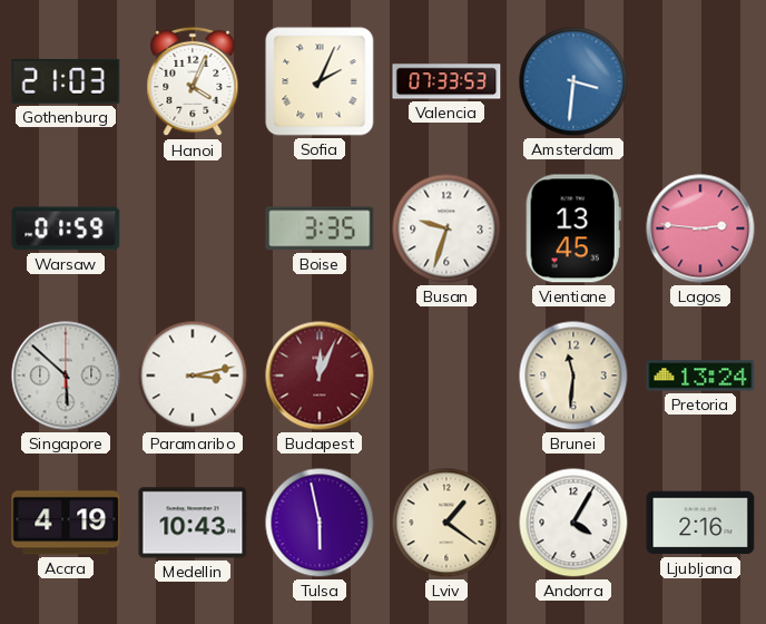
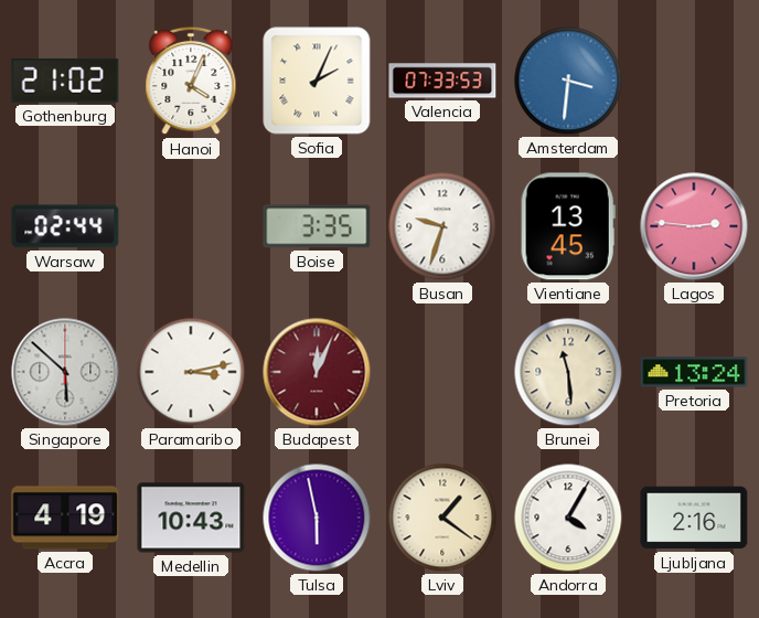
Gothenburg: 21:03 -> 21:02
Warsaw: 01:59 -> 02:44
Brunei: 11:31 -> 11:29
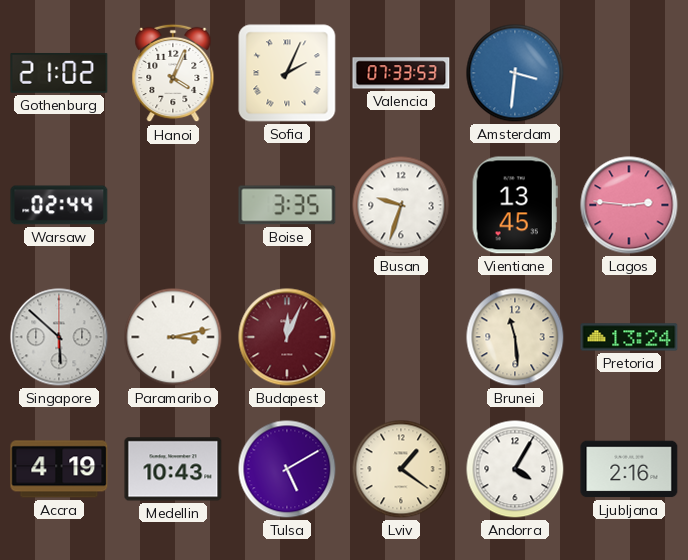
Tulsa: 5:58 -> 5:10
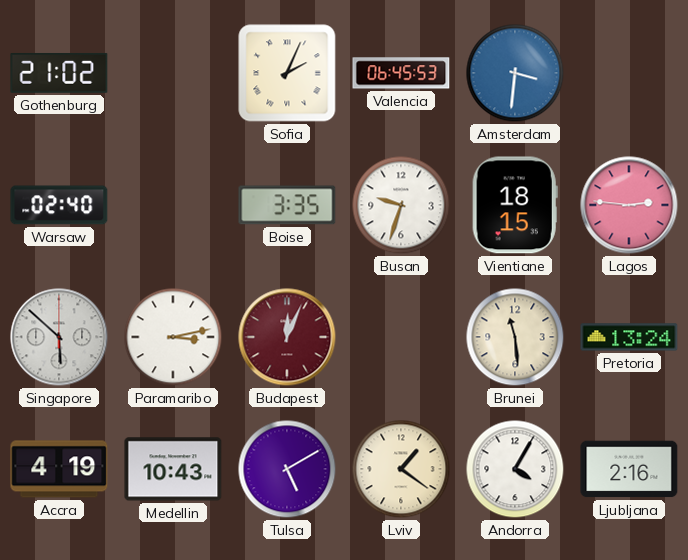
Hanoi: 4:04 -> none
Valencia: 07:33 -> 06:45
Warsaw: 02:44 -> 02:40
Vientiane: 13:45 -> 18:15
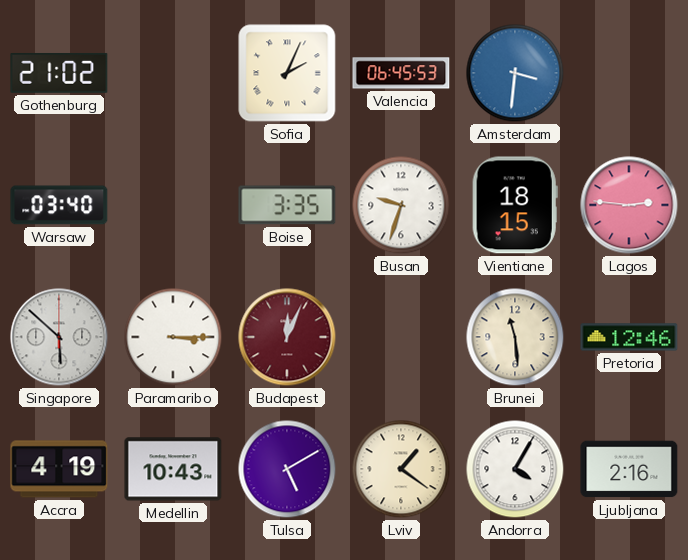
Warsaw: 02:40 -> 03:40
Paramaribo: 3:13 -> 3:15
Pretoria: 13:24 -> 12:46
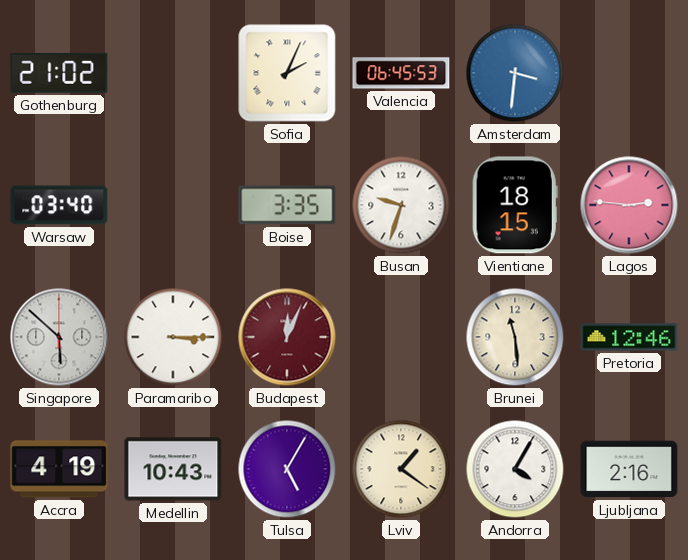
Tulsa: 5:10 -> 5:05
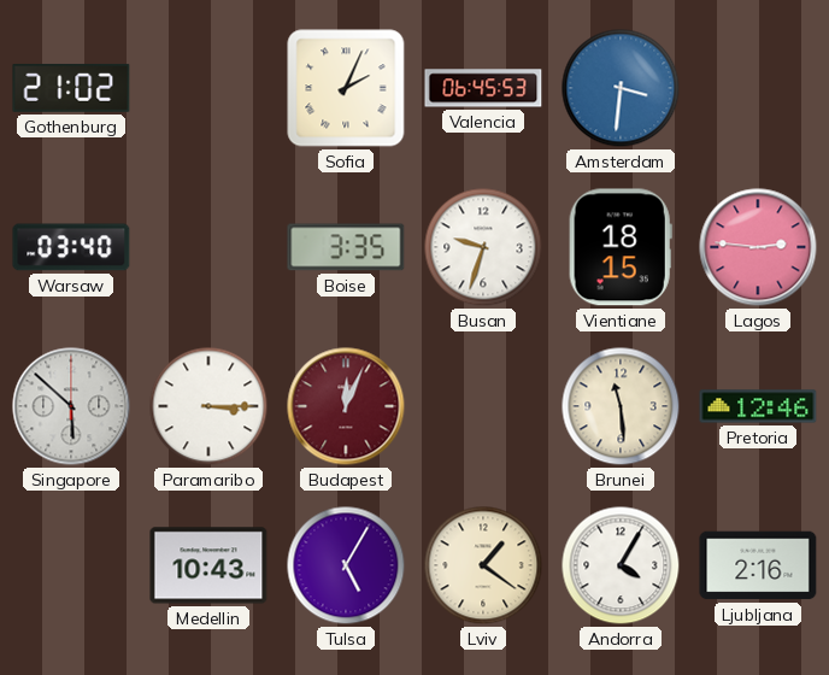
Accra: 4:19 -> none
